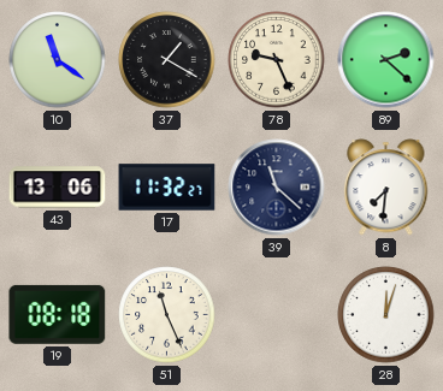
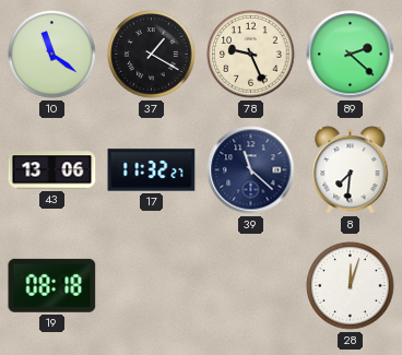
51: 11:26 -> none
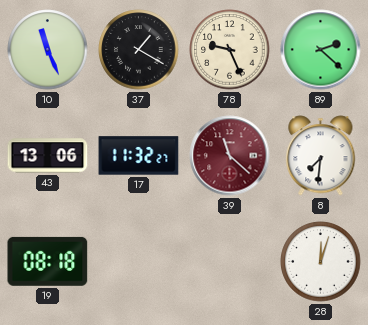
10: 11:21 -> 11:26
39 dial: navy -> burgundy
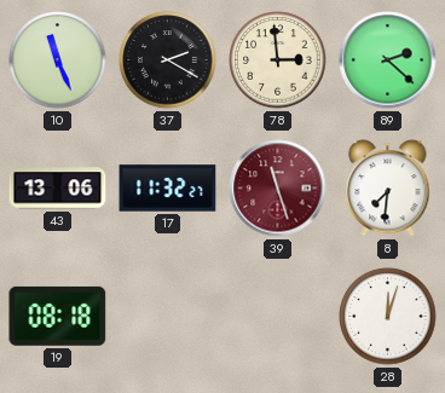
37: 1:20 -> 2:20
78: 9:26 -> 2:59
39: 11:22 -> 11:27
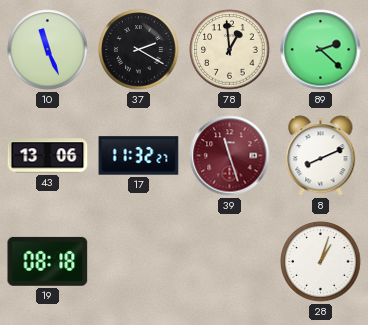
78: 2:59 -> 12:59
8: 7:31 -> 8:11
28: 12:03 -> 1:03
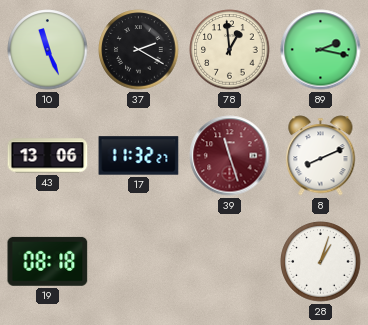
89: 2:22 -> 2:17
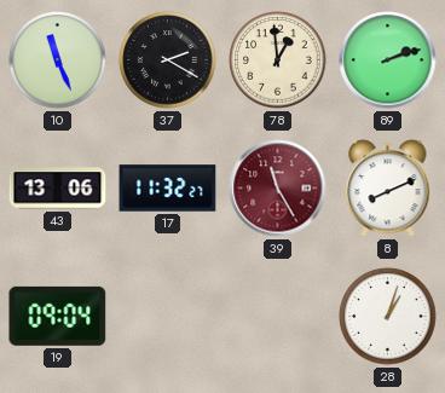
89: 2:17 -> 2:12
39: 11:27 -> 11:25
19: 08:18 -> 09:04
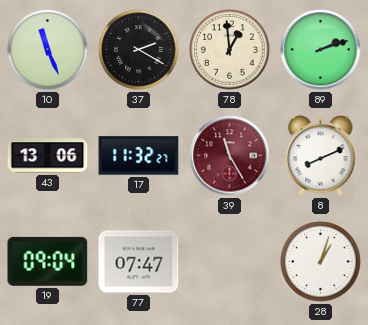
77: none -> 07:47
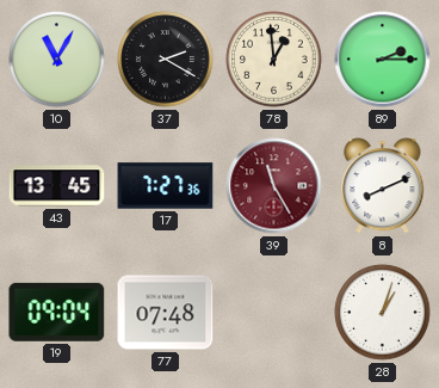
10: 11:26 -> 11:05
89: 2:12 -> 2:15
43: 13:06 -> 13:45
17: 11:32 -> 7:27
77: 07:47 -> 07:48
